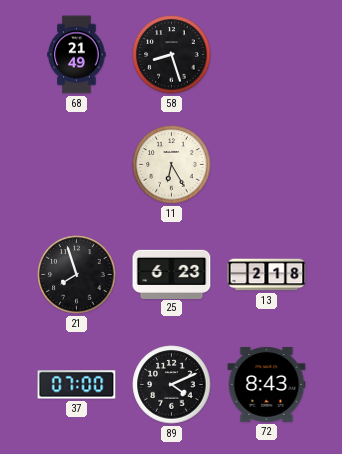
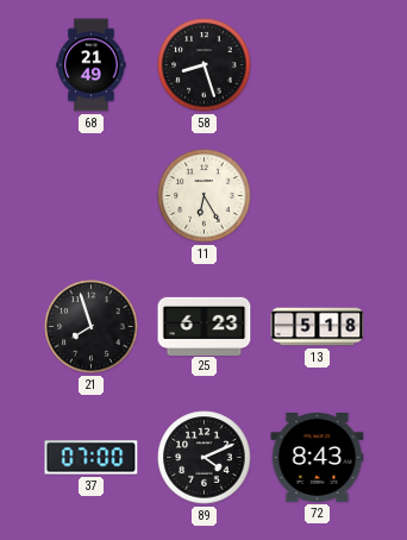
13: 2:18 -> 5:18
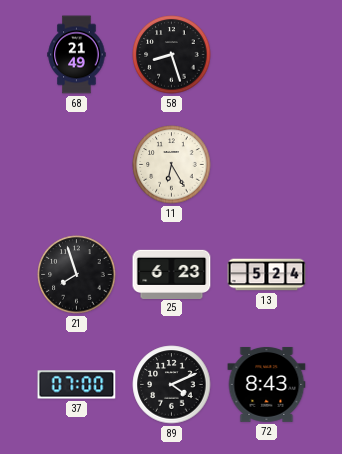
13: 5:18 -> 5:24
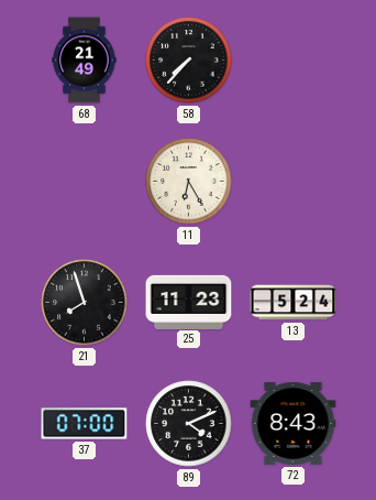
58: 8:27 -> 7:37
25: 6:23 -> 11:23
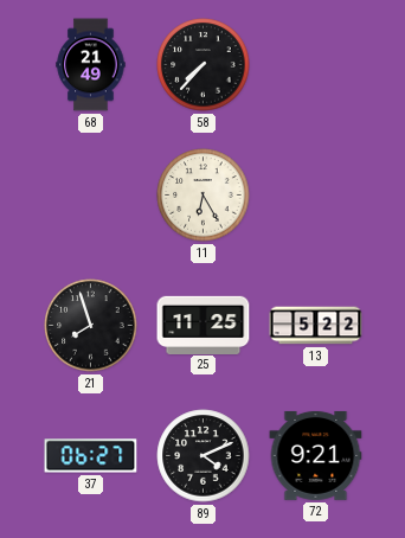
25: 11:23 -> 11:25
13: 5:24 -> 5:22
37: 07:00 -> 06:27
72: 8:43 -> 9:21
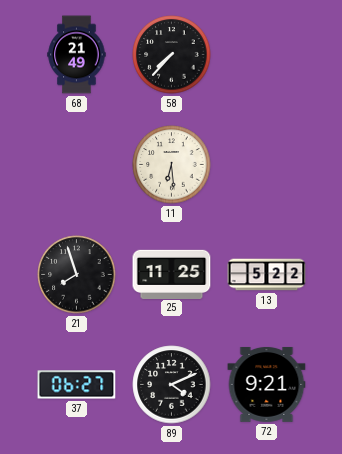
11: 6:25 -> 6:29
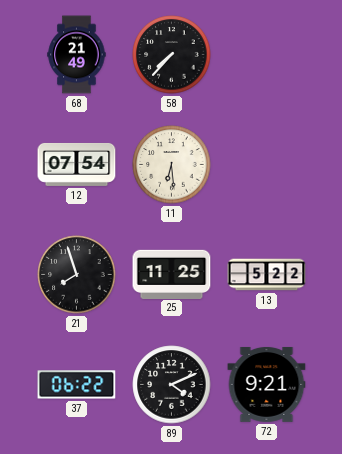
12: none -> 07:54
37: 06:27 -> 06:22
